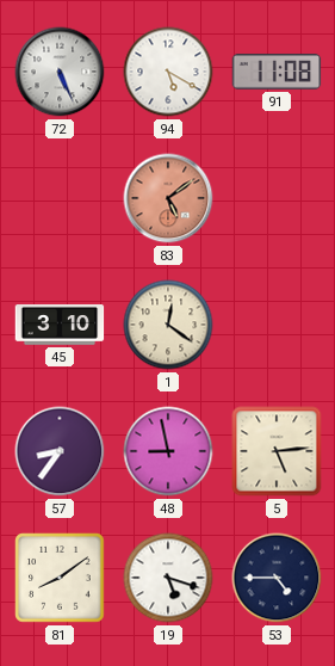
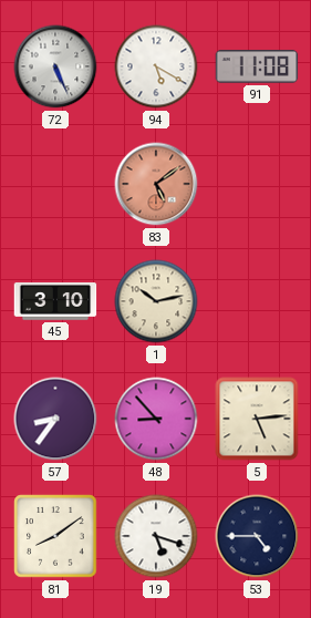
1: 12:21 -> 10:13
48: 8:58 -> 8:53
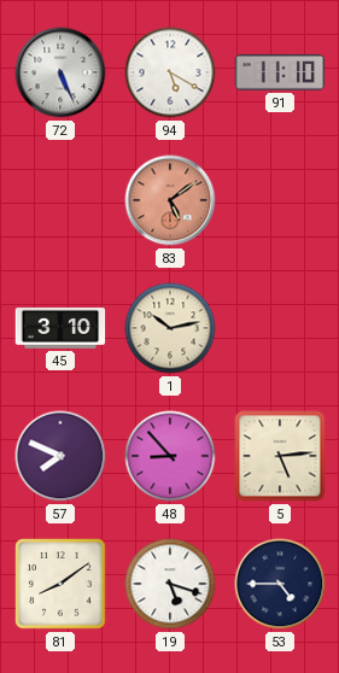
91: 11:08 -> 11:10
57: 8:36 -> 7:49
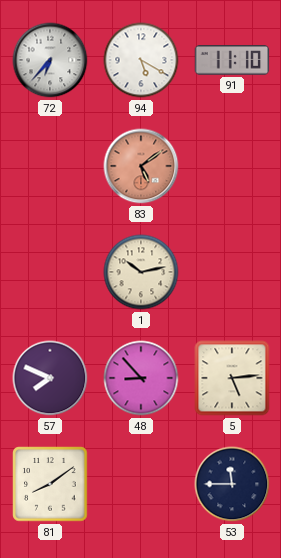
72: 5:26 -> 6:37
45: 3:10 -> none
19: 5:18 -> none
53: 4:45 -> 11:45
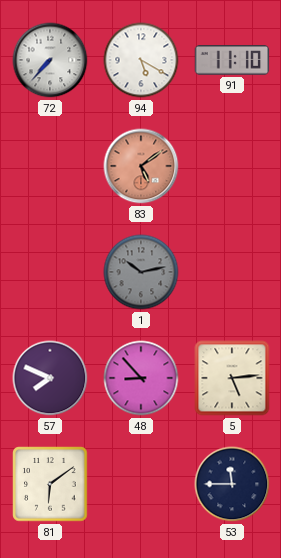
72: 6:37 -> 7:37
1 dial: cream -> grey
81: 8:09 -> 6:09
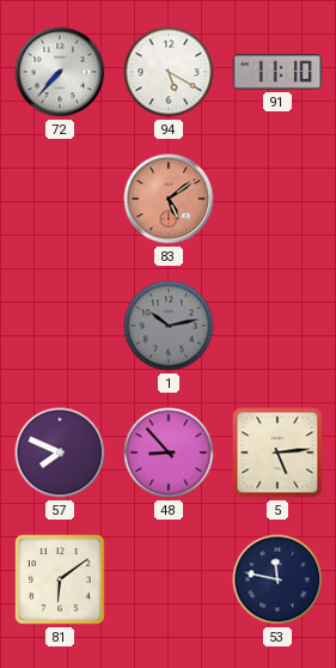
53: 11:45 -> 11:47
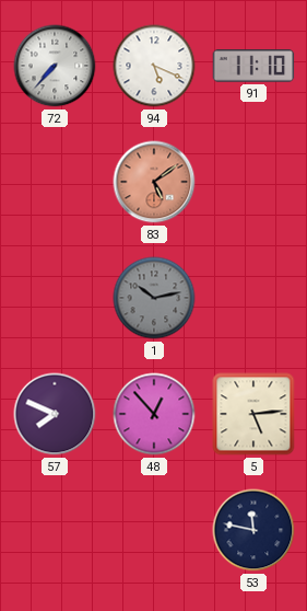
94: 5:20 -> 5:19
48: 8:53 -> 12:53
81: 6:09 -> none
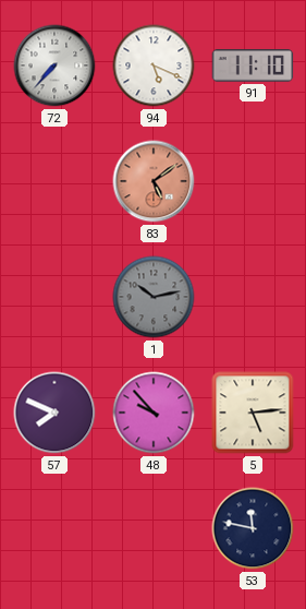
48: 12:53 -> 9:53
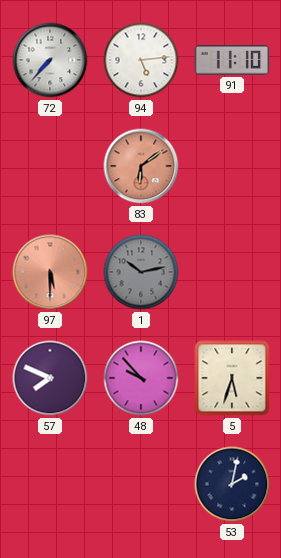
94: 5:19 -> 5:14
83: 5:09 -> 6:09
97: none -> 5:30
5: 5:14 -> 5:33
53: 11:47 -> 2:02
